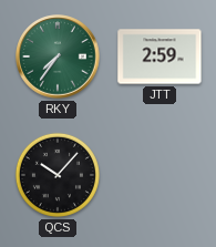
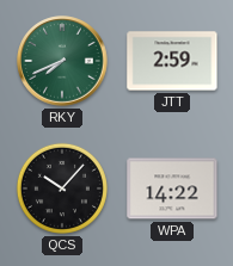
RKY: 7:36 -> 7:41
WPA: none -> 14:22
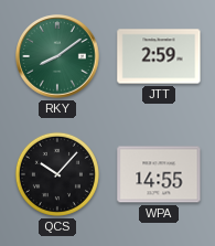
RKY: 7:41 -> 8:09
WPA: 14:22 -> 14:55
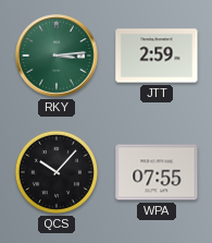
RKY: 8:09 -> 3:14
WPA: 14:55 -> 07:55
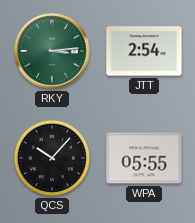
JTT: 2:59 -> 2:54
WPA: 07:55 -> 05:55
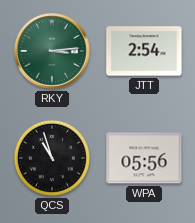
QCS: 10:07 -> 10:57
WPA: 05:55 -> 05:56
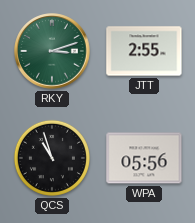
RKY: 3:14 -> 3:12
JTT: 2:54 -> 2:55
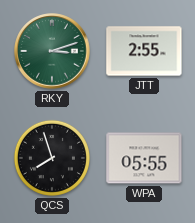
QCS: 10:57 -> 7:57
WPA: 05:56 -> 05:55
